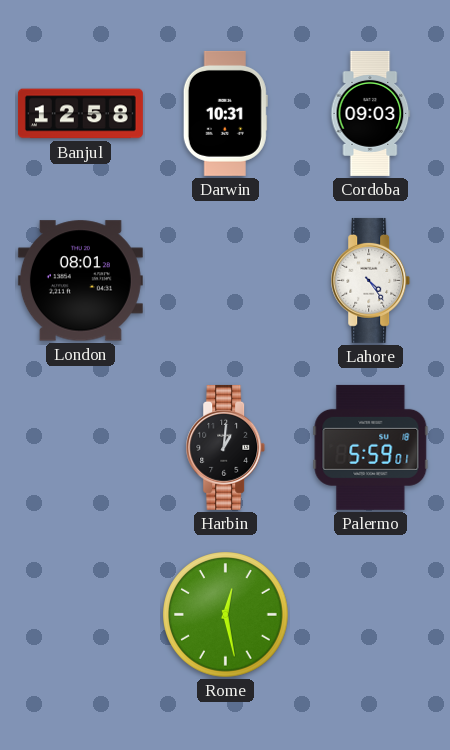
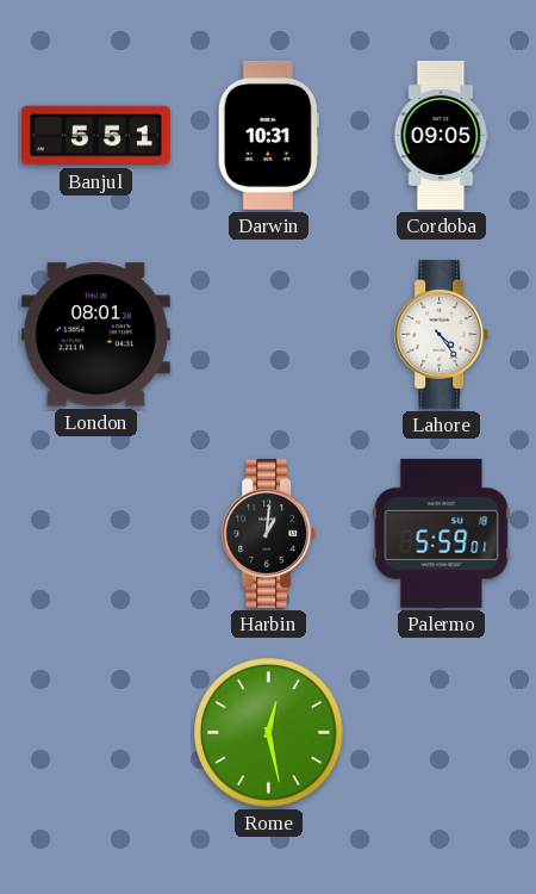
Banjul: 12:58 -> 5:51
Cordoba: 09:03 -> 09:05
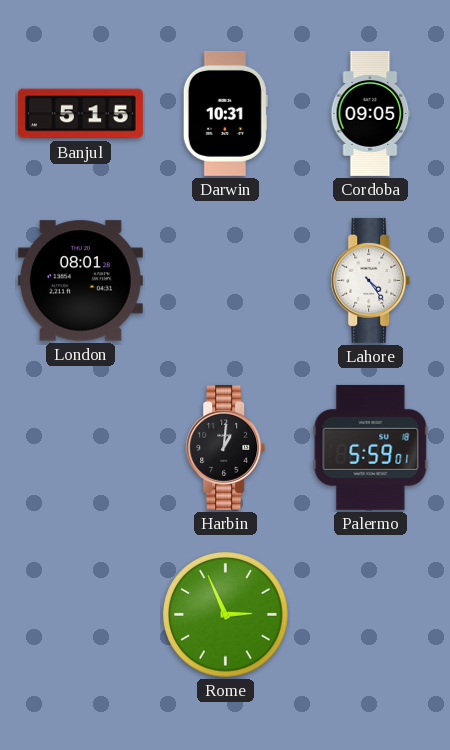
Banjul: 5:51 -> 5:15
Rome: 12:28 -> 2:56
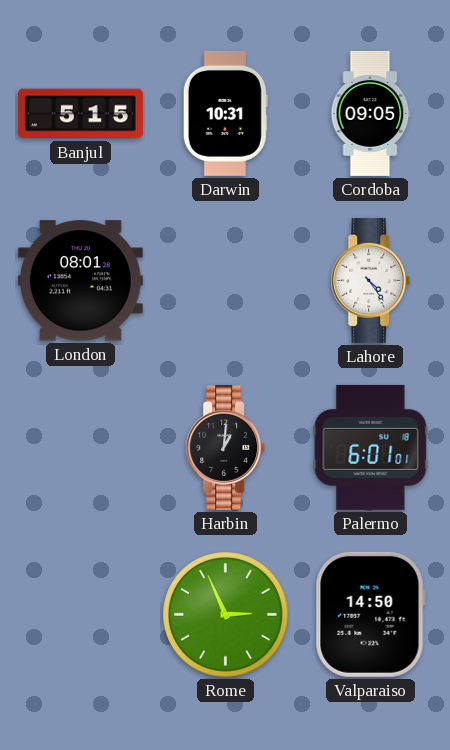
Palermo: 5:59 -> 6:01
Valparaiso: none -> 14:50
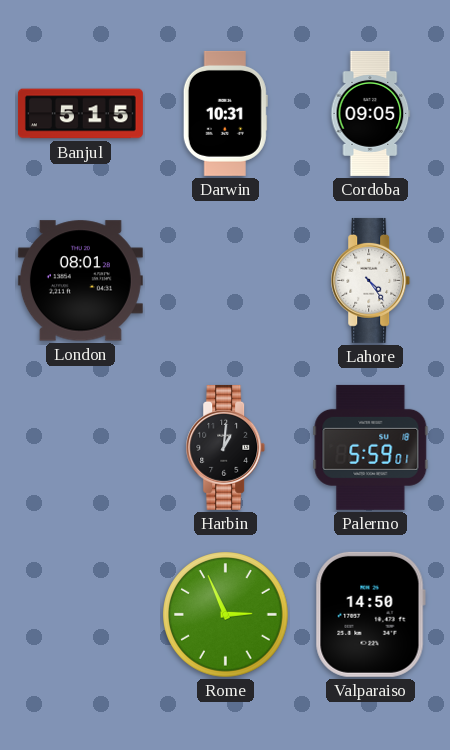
Palermo: 6:01 -> 5:59
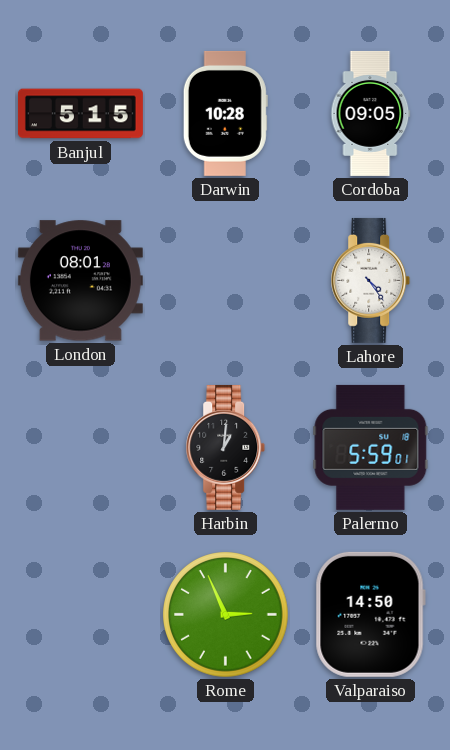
Darwin: 10:31 -> 10:28
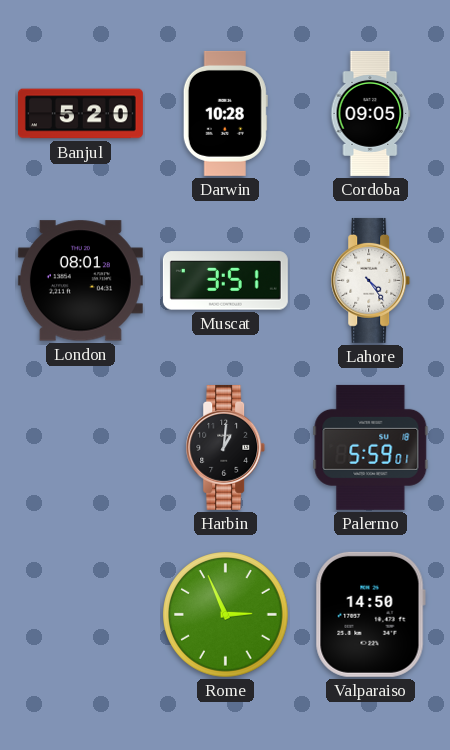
Banjul: 5:15 -> 5:20
Muscat: none -> 3:51
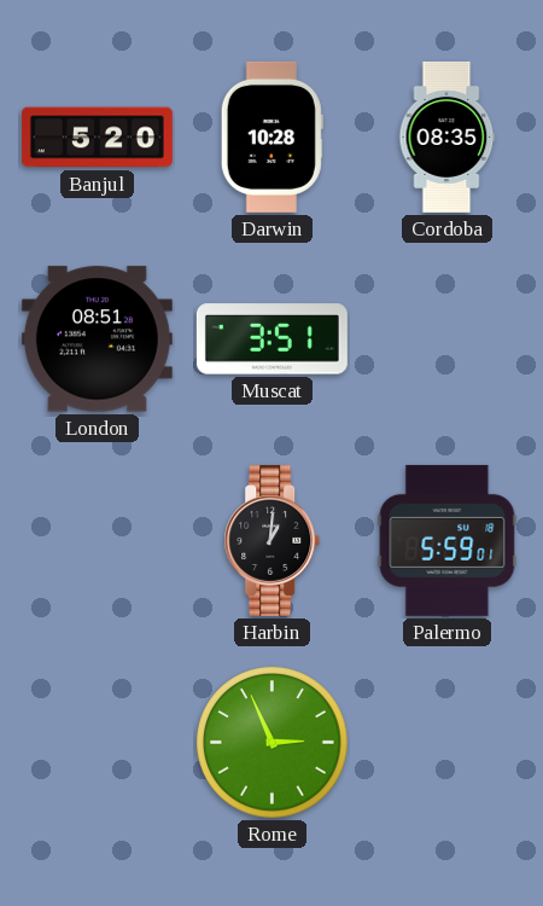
Cordoba: 09:05 -> 08:35
London: 08:01 -> 08:51
Lahore: 4:24 -> none
Valparaiso: 14:50 -> none
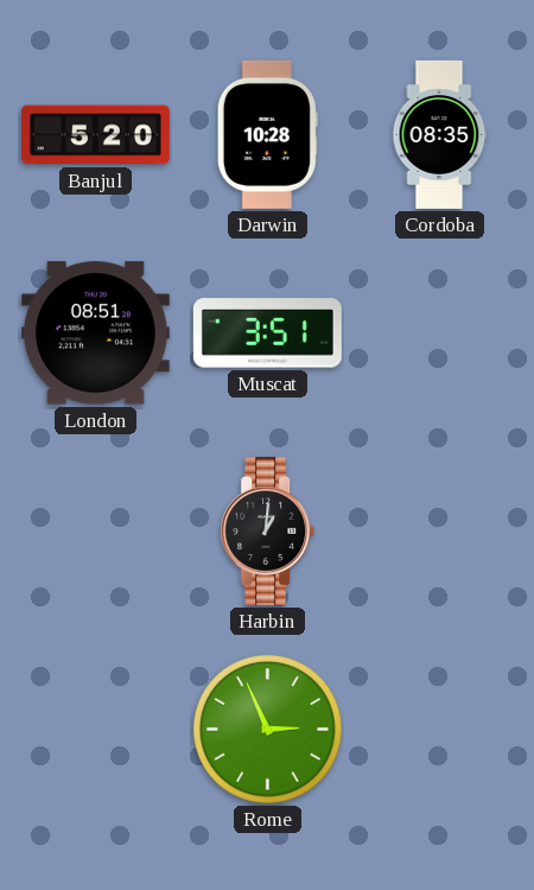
Palermo: 5:59 -> none
